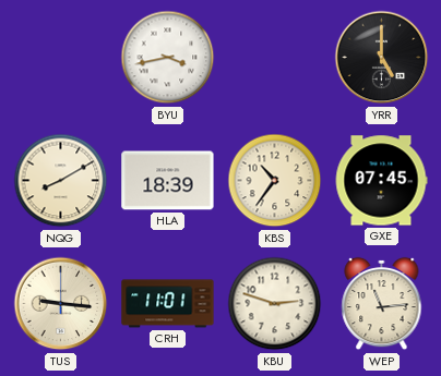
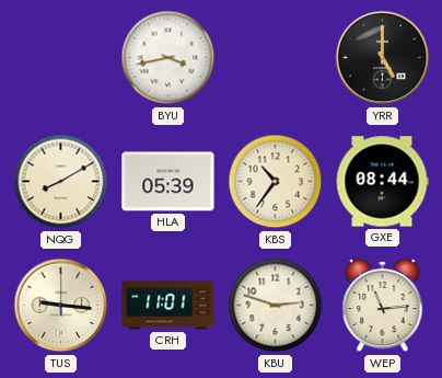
HLA: 18:39 -> 05:39
GXE: 07:45 -> 08:44
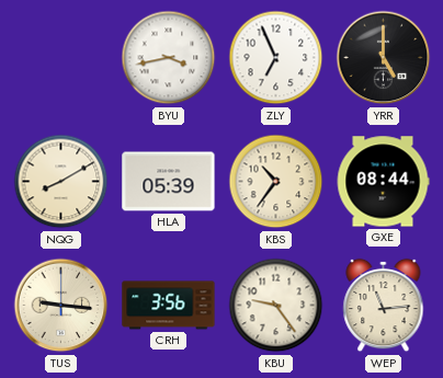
ZLY: none -> 6:56
CRH: 11:01 -> 3:56
KBU: 2:48 -> 9:24
